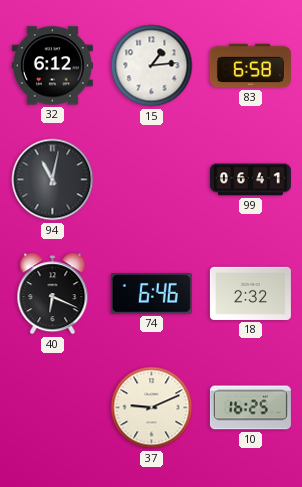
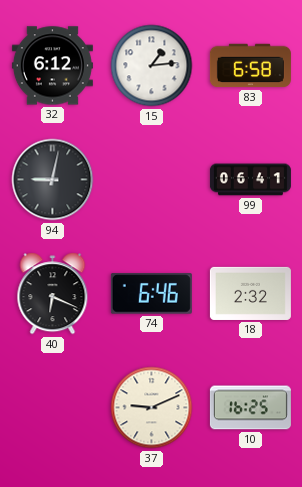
94: 11:02 -> 9:02
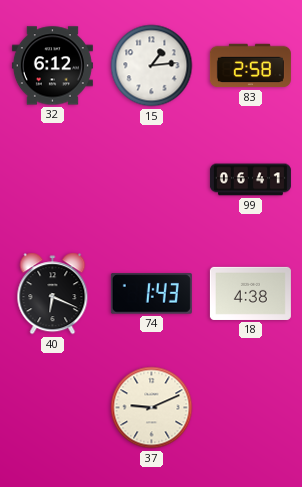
83: 6:58 -> 2:58
94: 9:02 -> none
74: 6:46 -> 1:43
18: 2:32 -> 4:38
10: 16:25 -> none
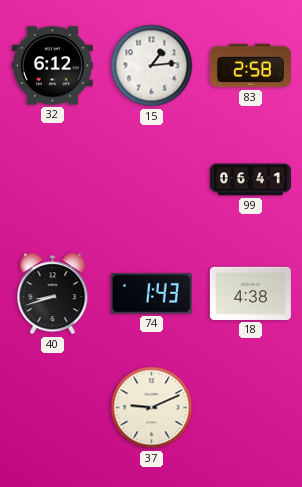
40: 6:19 -> 8:42
